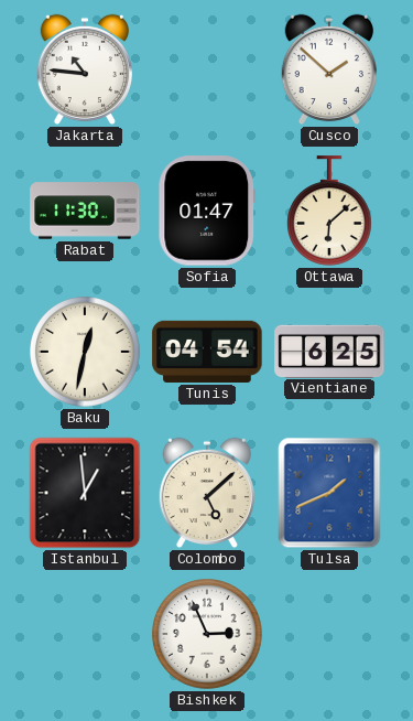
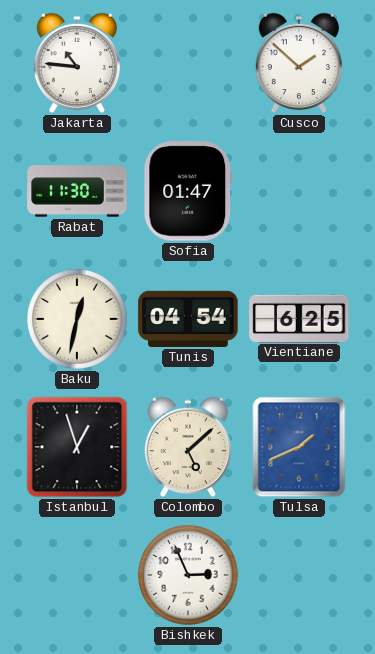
Ottawa: 6:08 -> none
Istanbul: 12:59 -> 12:57
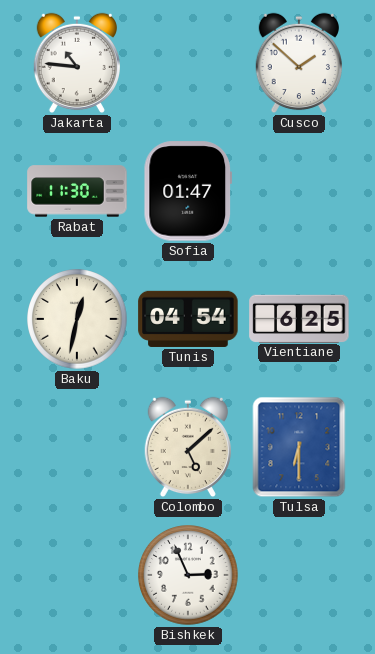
Istanbul: 12:57 -> none
Tulsa: 1:41 -> 6:30
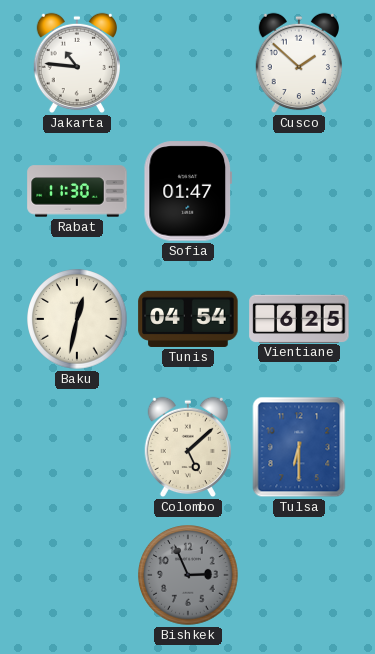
Bishkek dial: white -> grey
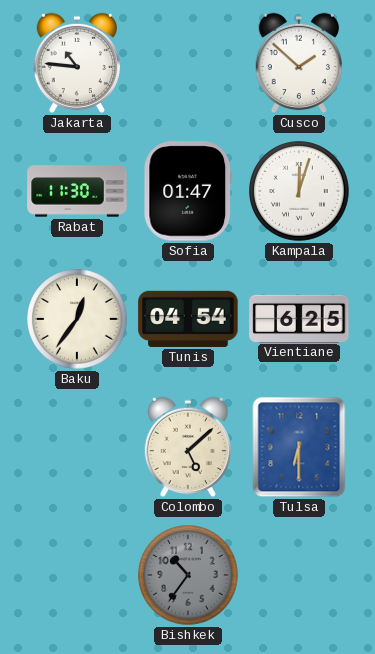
Kampala: none -> 12:03
Baku: 12:32 -> 12:36
Bishkek: 2:56 -> 10:36
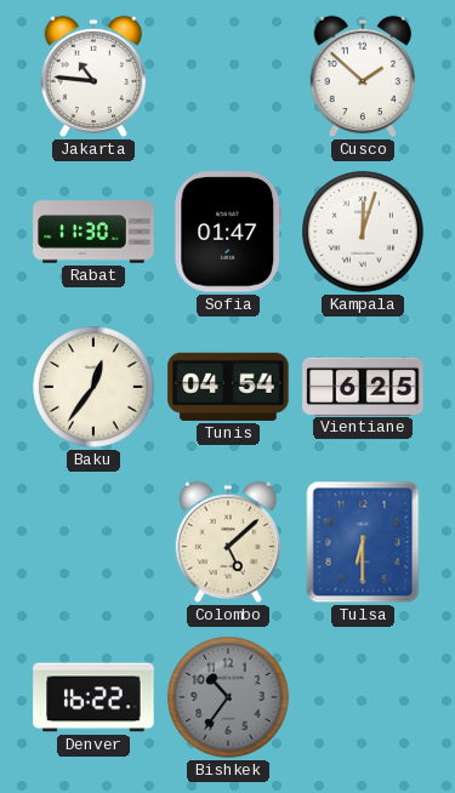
Denver: none -> 16:22
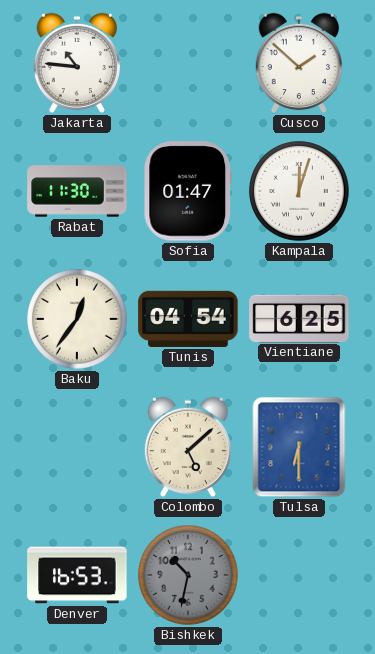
Denver: 16:22 -> 16:53
Bishkek: 10:36 -> 10:32
